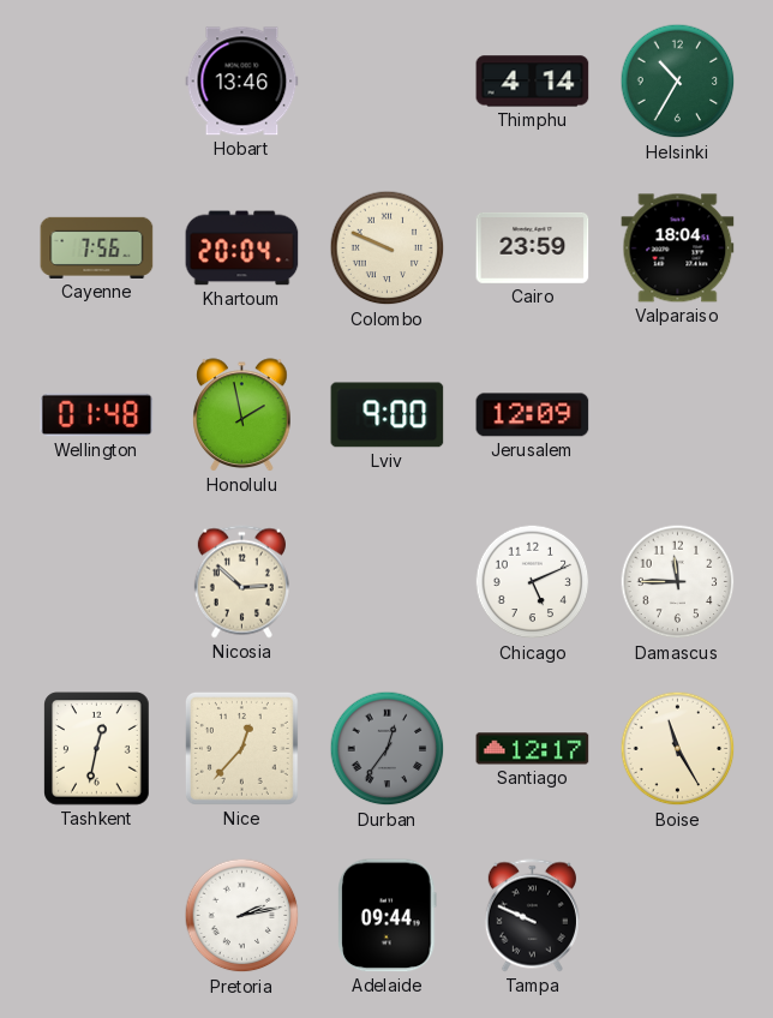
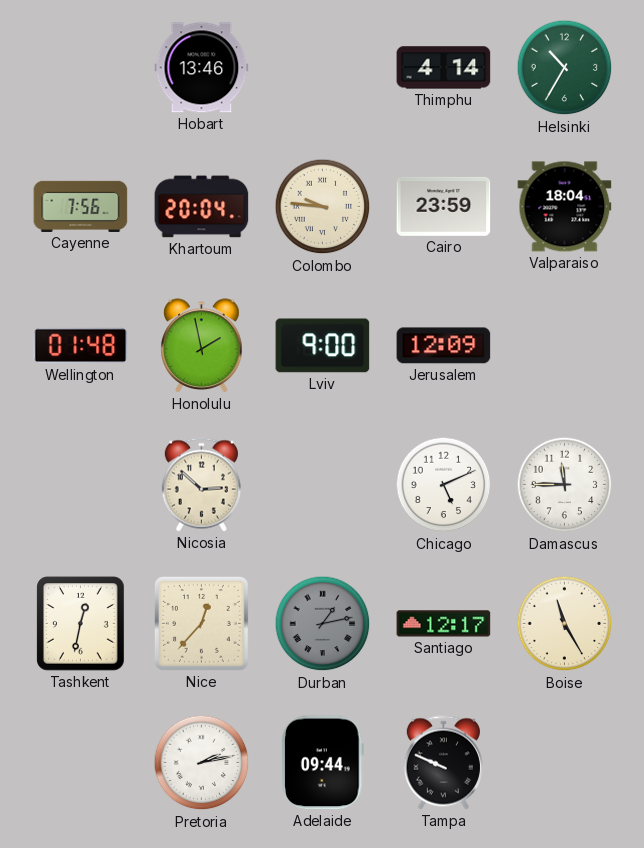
Colombo: 9:49 -> 9:46
Durban: 12:36 -> 1:13
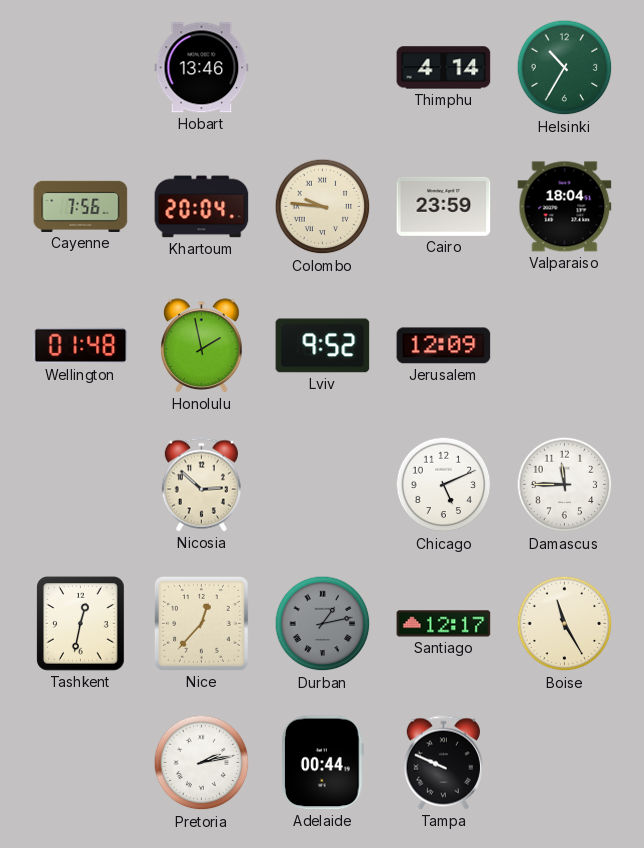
Lviv: 9:00 -> 9:52
Adelaide: 09:44 -> 00:44
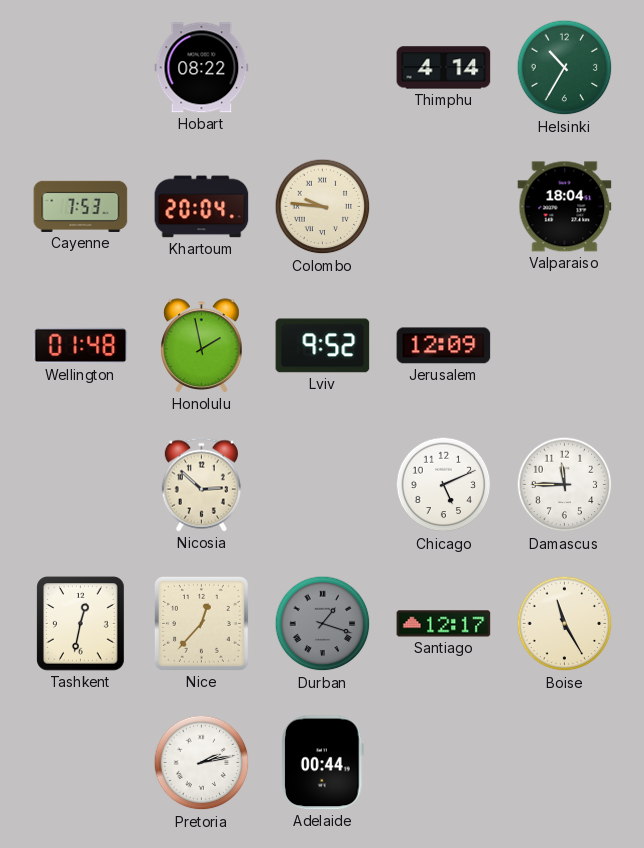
Hobart: 13:46 -> 08:22
Cayenne: 7:56 -> 7:53
Cairo: 23:59 -> none
Durban: 1:13 -> 1:18
Tampa: 9:49 -> none
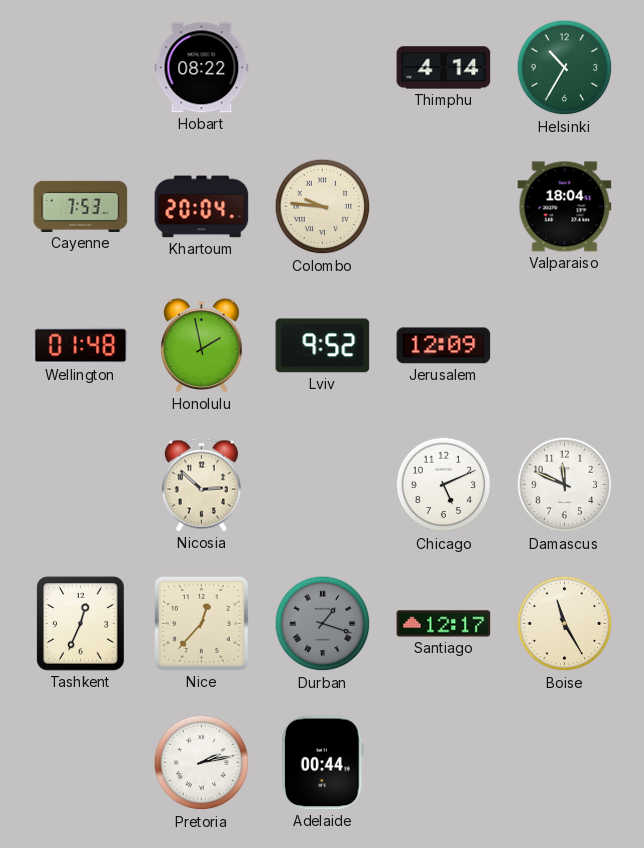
Damascus: 11:45 -> 11:49
Tashkent: 12:32 -> 12:34
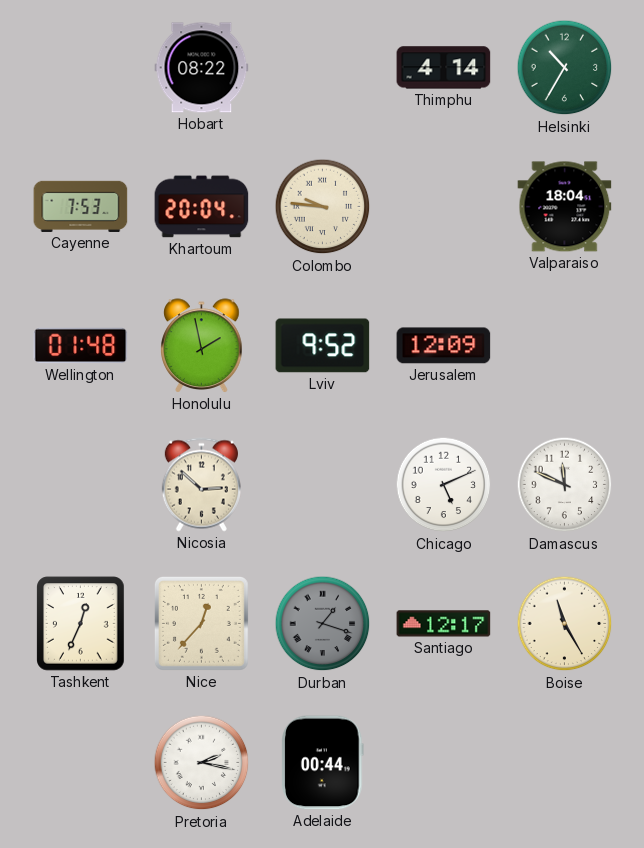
Pretoria: 2:13 -> 2:17
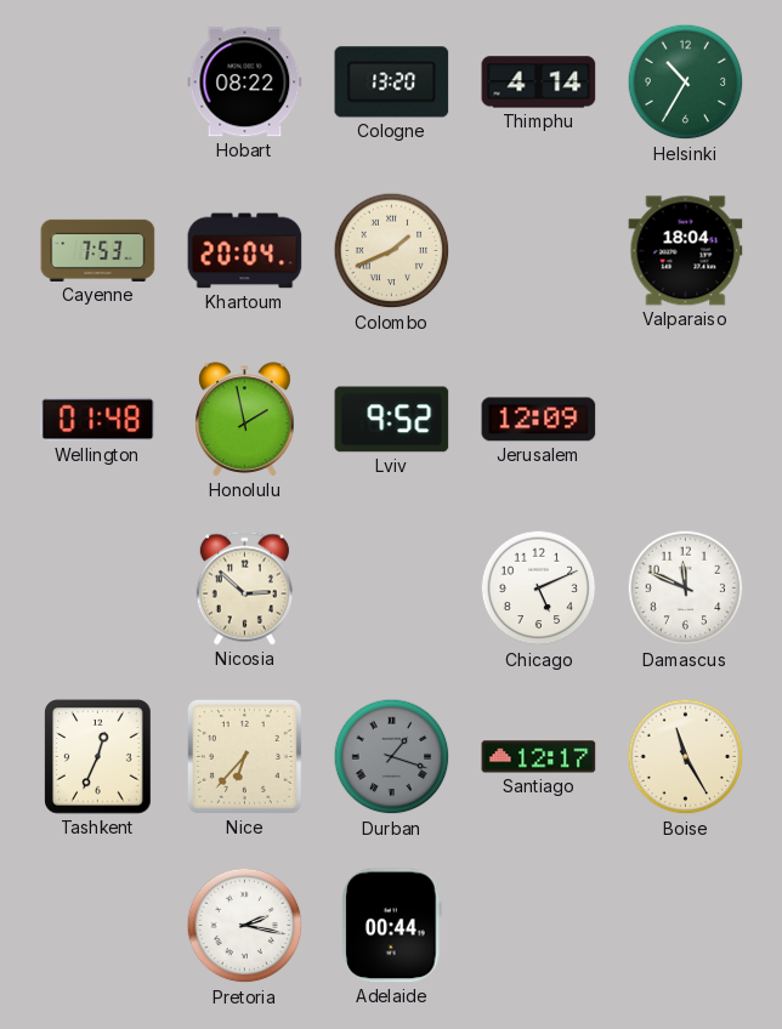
Cologne: none -> 13:20
Colombo: 9:46 -> 1:41
Nice: 12:37 -> 6:37
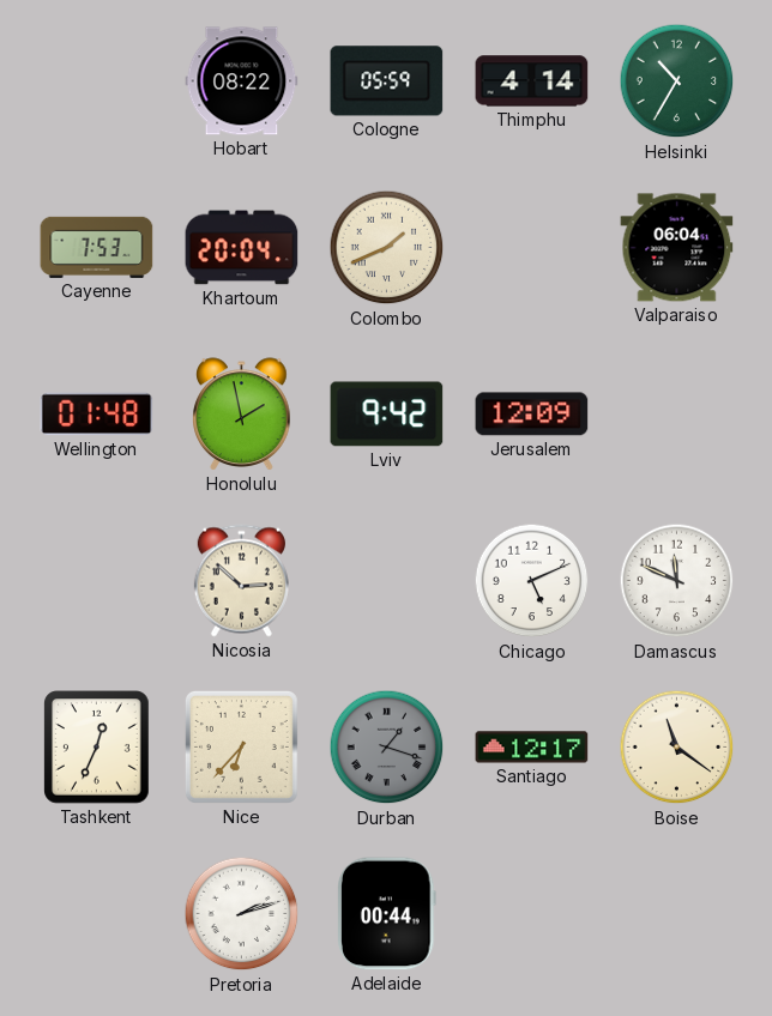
Cologne: 13:20 -> 05:59
Valparaiso: 18:04 -> 06:04
Lviv: 9:52 -> 9:42
Boise: 11:25 -> 11:21
Pretoria: 2:17 -> 2:12
